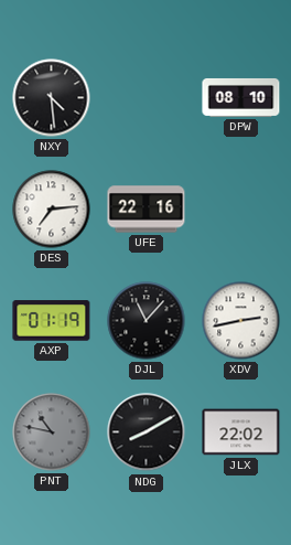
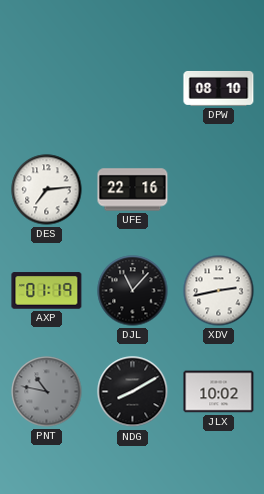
NXY: 4:29 -> none
JLX: 22:02 -> 10:02
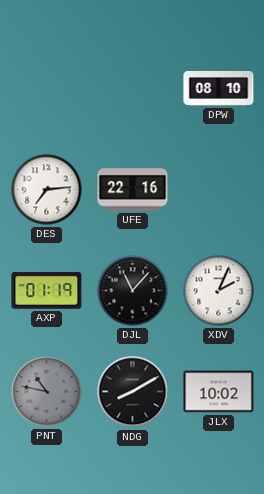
XDV: 2:43 -> 2:04
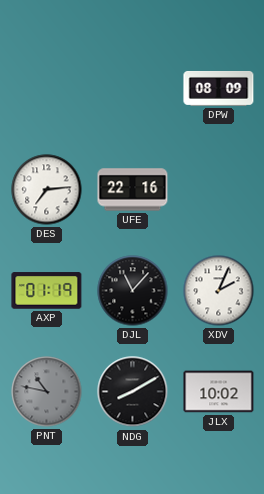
DPW: 08:10 -> 08:09
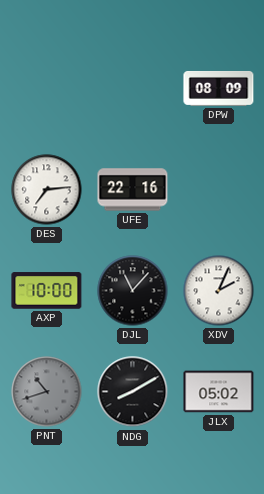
AXP: 01:19 -> 10:00
PNT: 10:47 -> 10:42
JLX: 10:02 -> 05:02
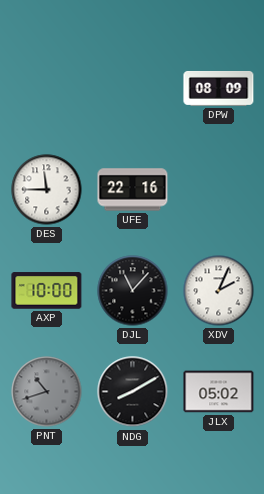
DES: 7:14 -> 11:45
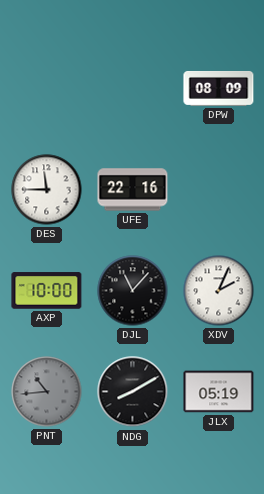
PNT: 10:42 -> 10:44
JLX: 05:02 -> 05:19
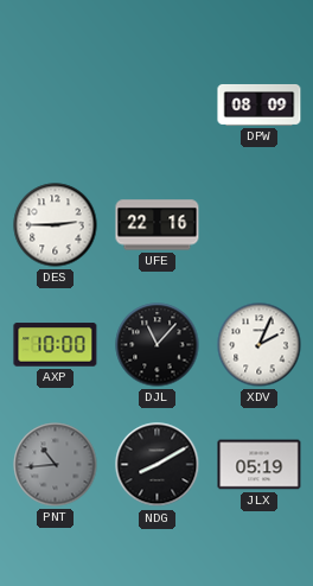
DES: 11:45 -> 2:45
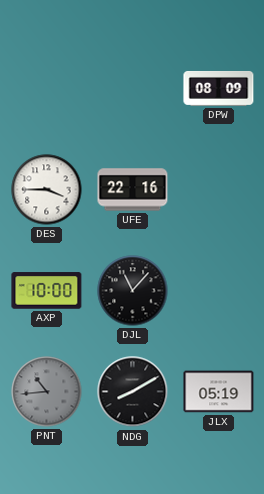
DES: 2:45 -> 3:45
XDV: 2:04 -> none
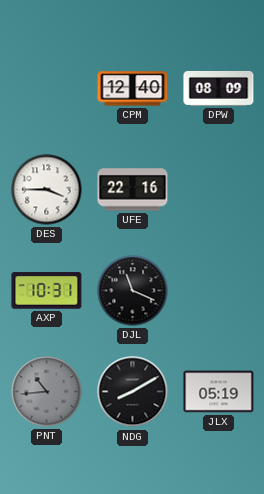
CPM: none -> 12:40
AXP: 10:00 -> 10:31
DJL: 11:07 -> 11:19
